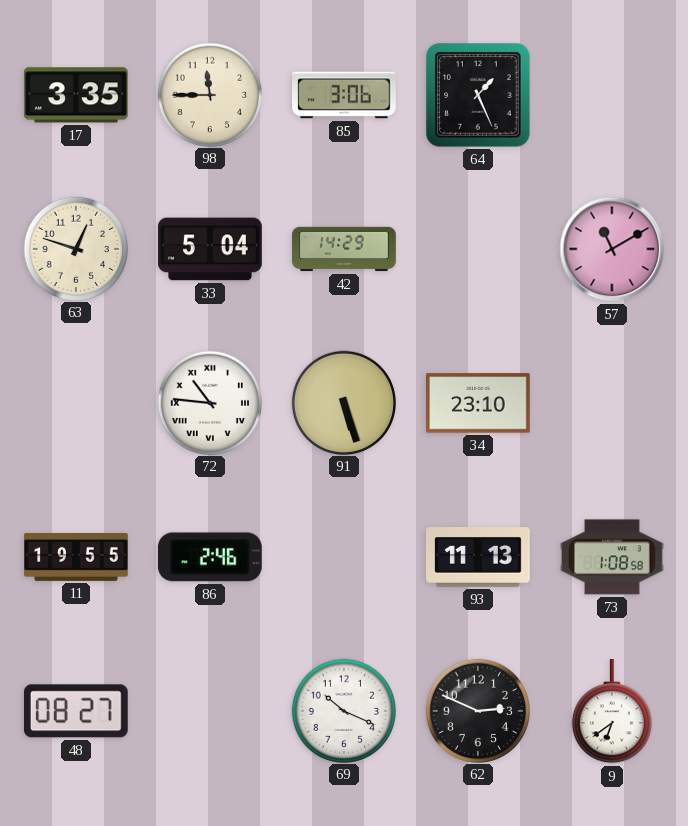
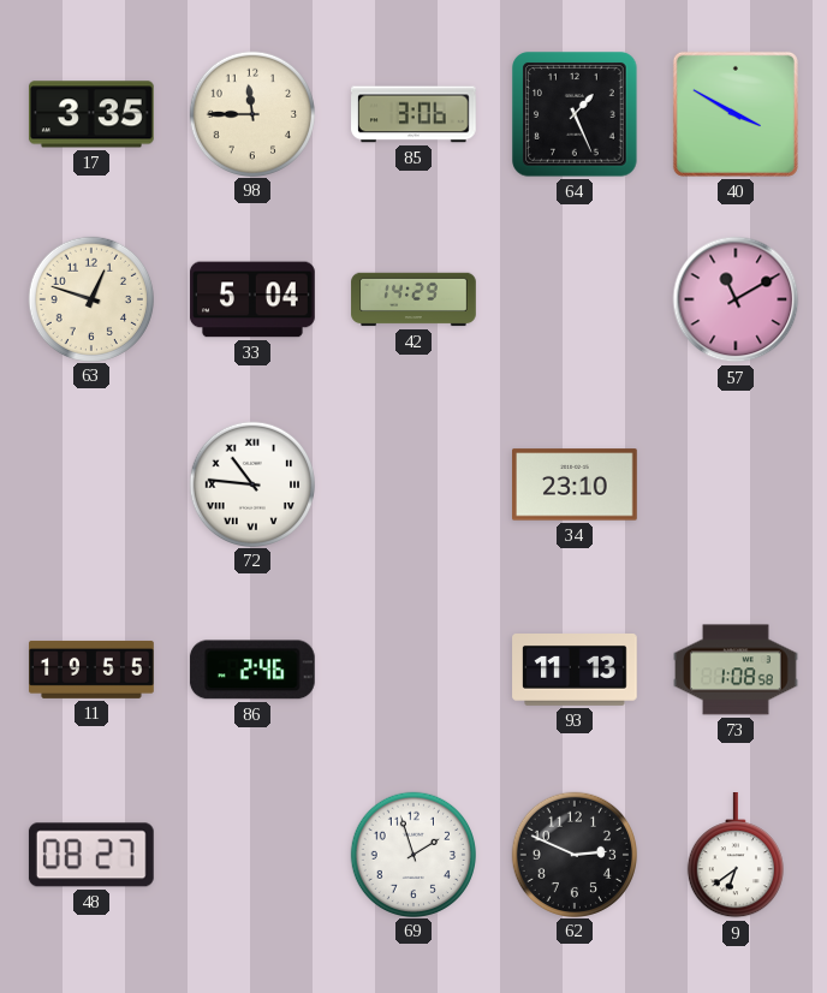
40: none -> 3:50
91: 5:27 -> none
69: 10:19 -> 1:57
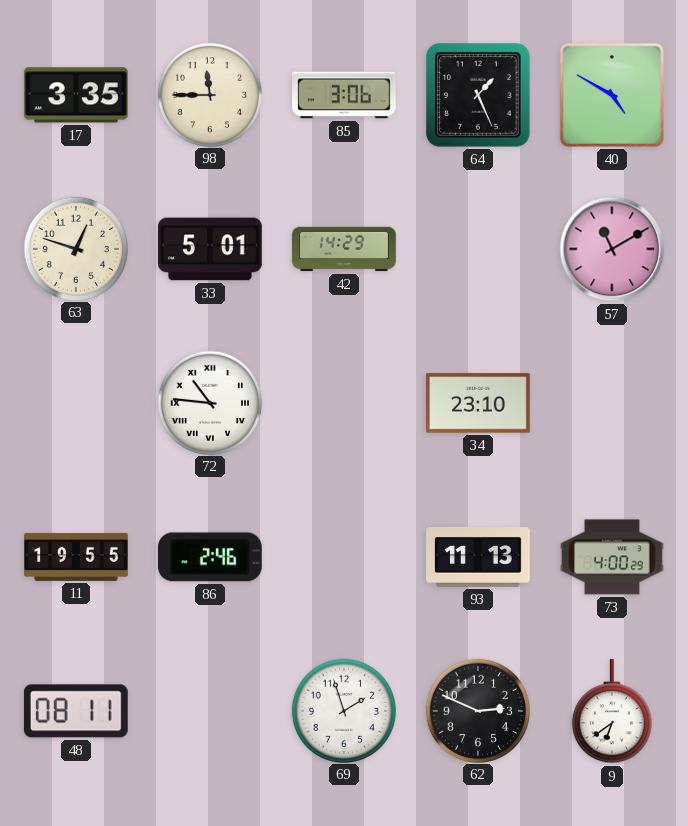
40: 3:50 -> 4:50
33: 5:04 -> 5:01
73: 1:08 -> 4:00
48: 08:27 -> 08:11
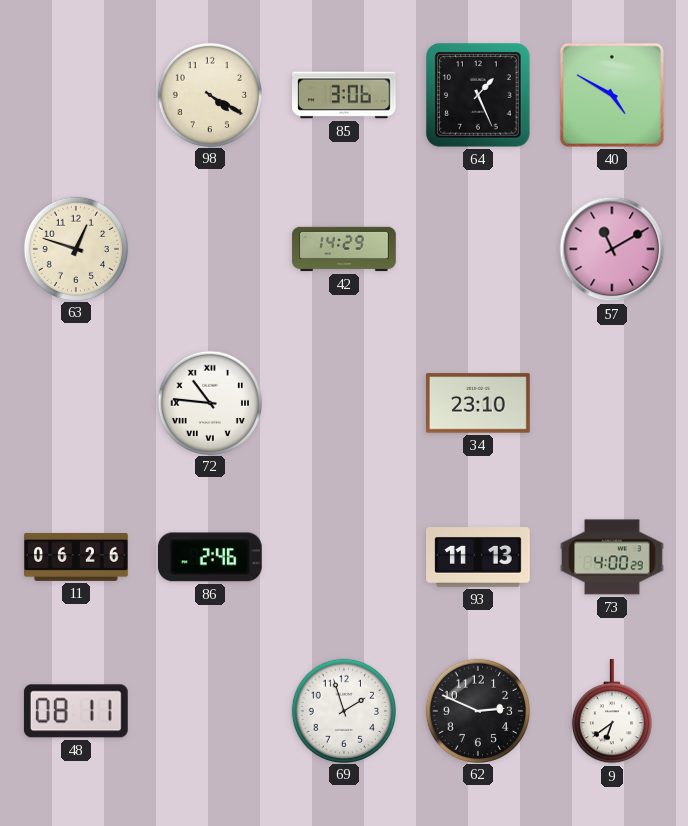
17: 3:35 -> none
98: 11:45 -> 4:20
33: 5:01 -> none
11: 19:55 -> 06:26
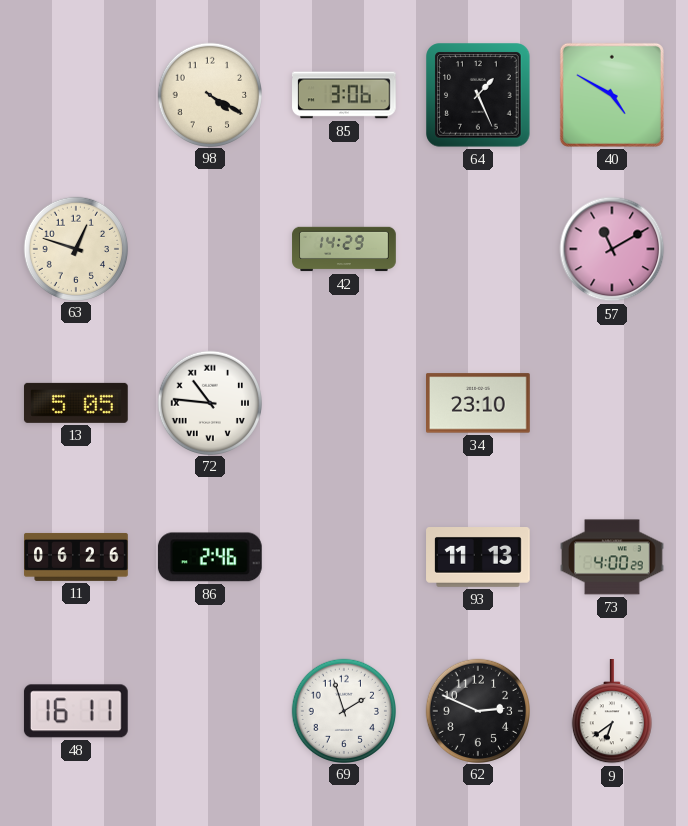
13: none -> 5:05
48: 08:11 -> 16:11
